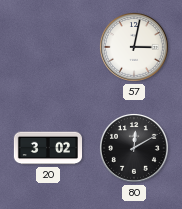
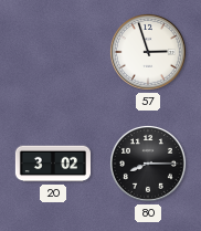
57: 3:02 -> 2:57
80: 12:10 -> 8:15
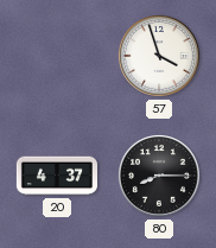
57: 2:57 -> 3:57
20: 3:02 -> 4:37
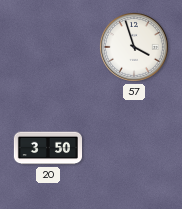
20: 4:37 -> 3:50
80: 8:15 -> none
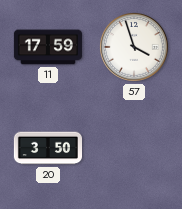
11: none -> 17:59
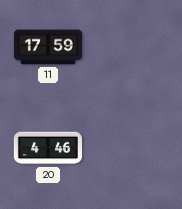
57: 3:57 -> none
20: 3:50 -> 4:46
